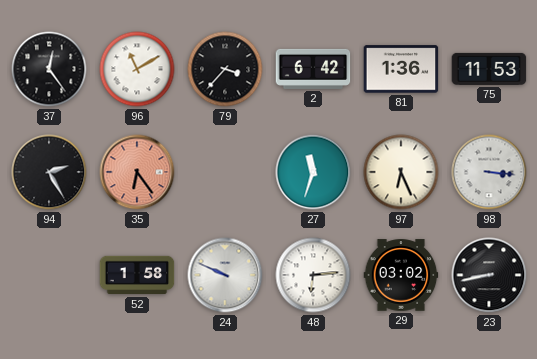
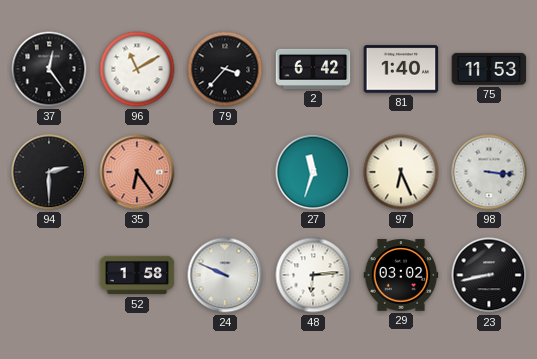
81: 1:36 -> 1:40
94: 2:25 -> 2:30
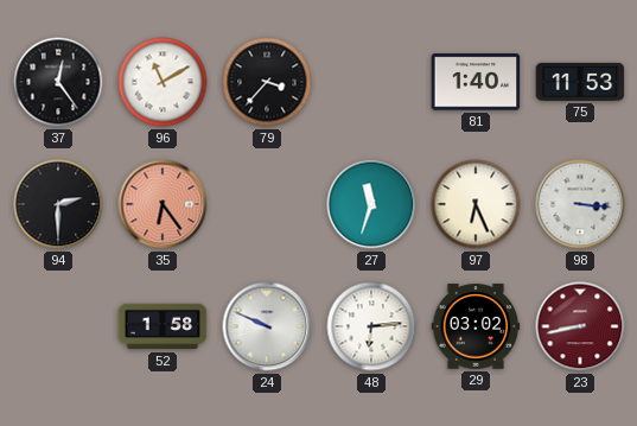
2: 6:42 -> none
23 dial: black -> burgundy
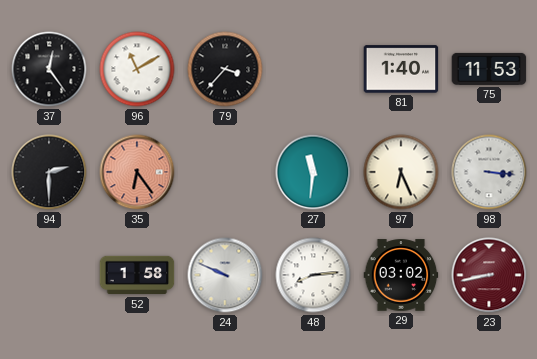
27: 11:33 -> 11:31
48: 6:14 -> 8:14
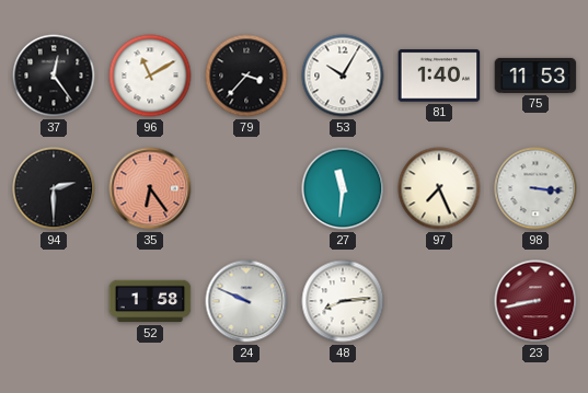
53: none -> 10:05
97: 6:26 -> 7:26
29: 03:02 -> none
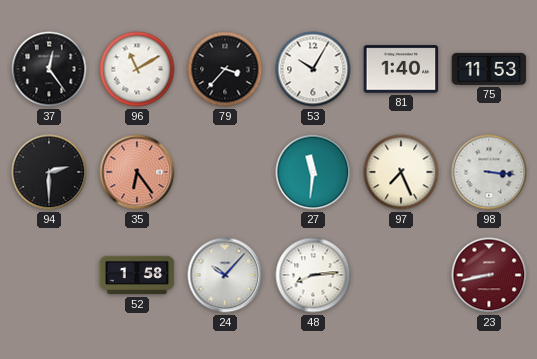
24: 9:49 -> 10:07
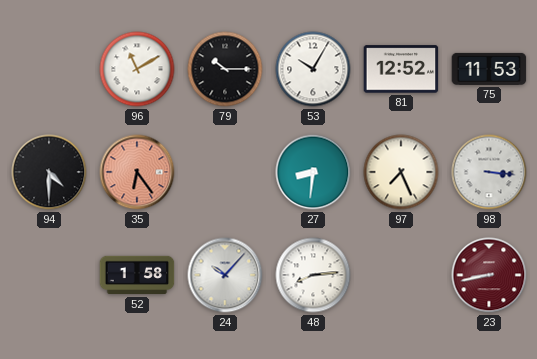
37: 12:24 -> none
79: 3:37 -> 10:15
81: 1:40 -> 12:52
94: 2:30 -> 4:30
27: 11:31 -> 8:31
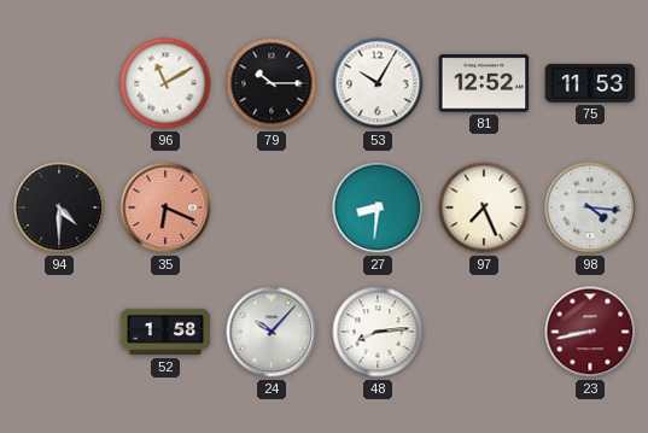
35: 6:24 -> 6:19
98: 3:16 -> 4:16
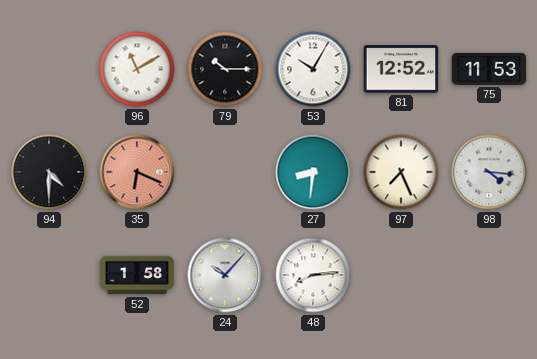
23: 8:43 -> none
